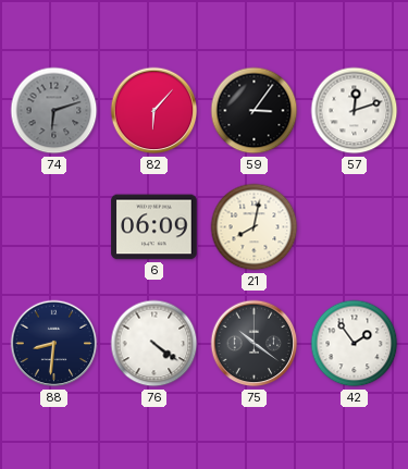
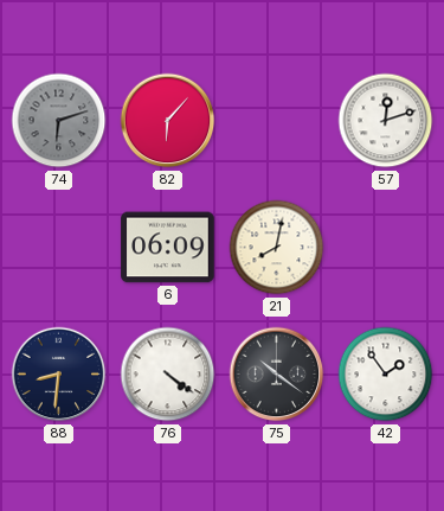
59: 3:06 -> none
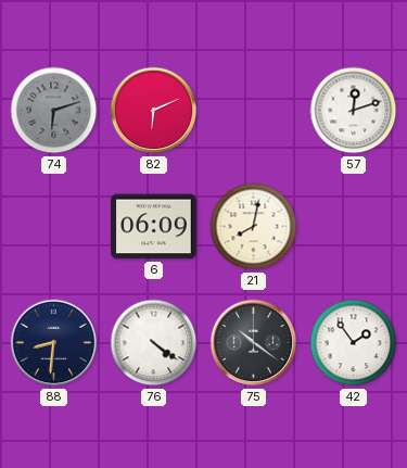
82: 6:07 -> 6:11
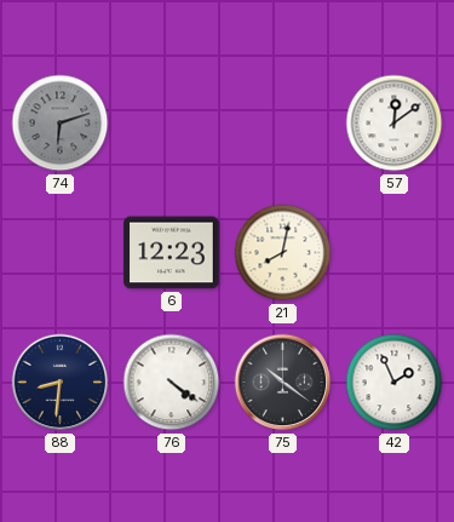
82: 6:11 -> none
57: 12:12 -> 12:09
6: 06:09 -> 12:23
42: 1:54 -> 1:56
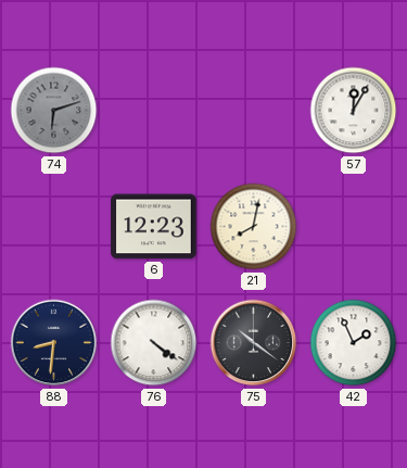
57: 12:09 -> 12:05
